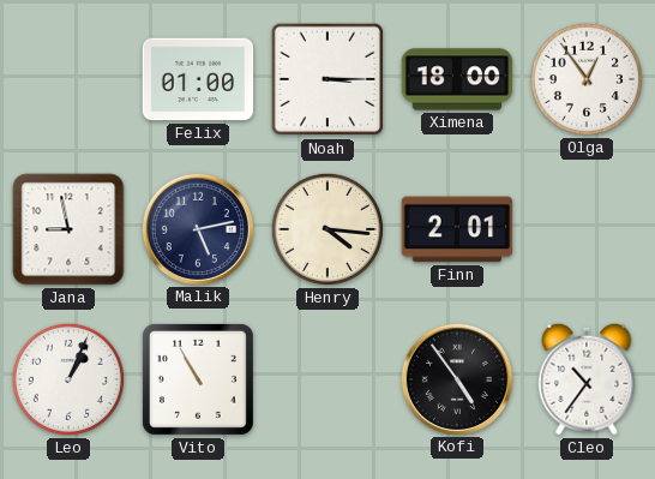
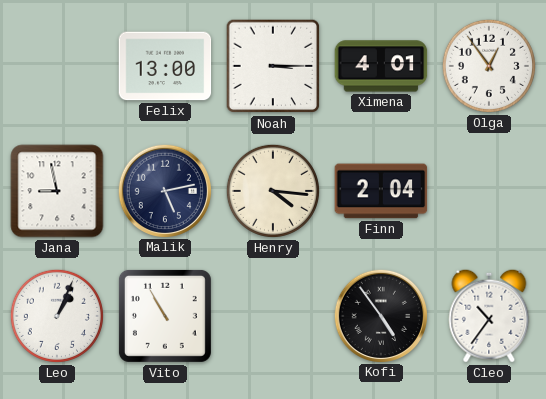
Felix: 01:00 -> 13:00
Ximena: 18:00 -> 4:01
Finn: 2:01 -> 2:04
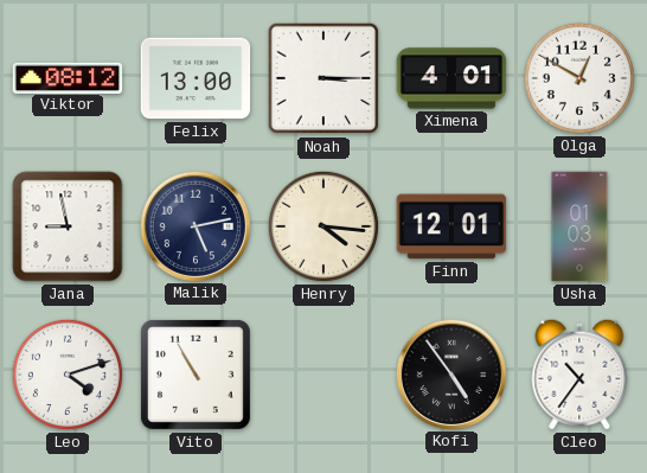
Viktor: none -> 08:12
Olga: 12:54 -> 12:50
Finn: 2:04 -> 12:01
Usha: none -> 01:03
Leo: 1:04 -> 4:12
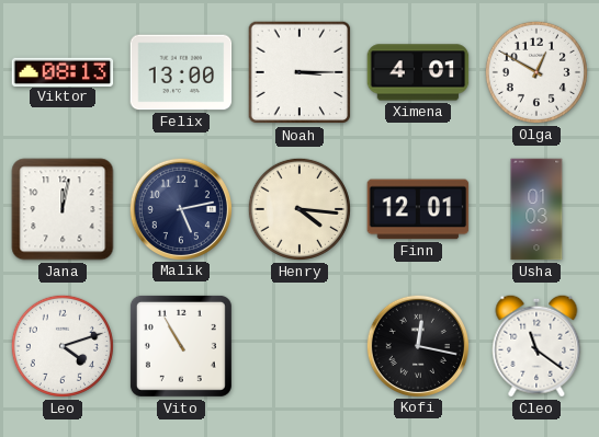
Viktor: 08:12 -> 08:13
Jana: 8:58 -> 12:02
Kofi: 4:54 -> 12:17
Cleo: 10:36 -> 11:21
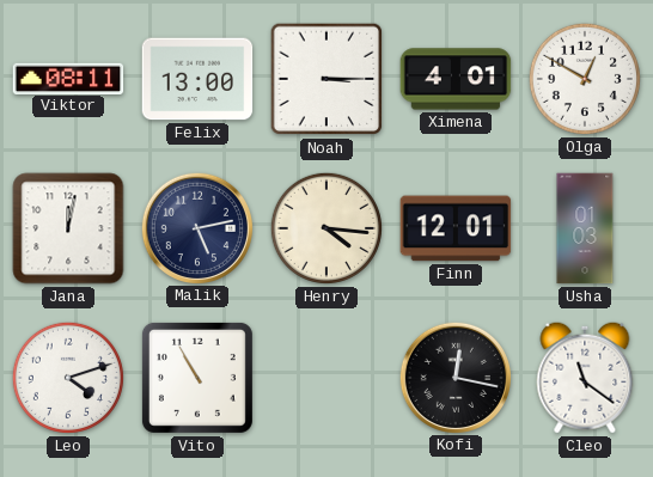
Viktor: 08:13 -> 08:11
